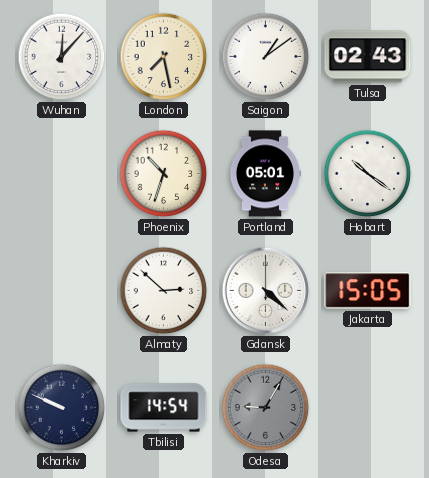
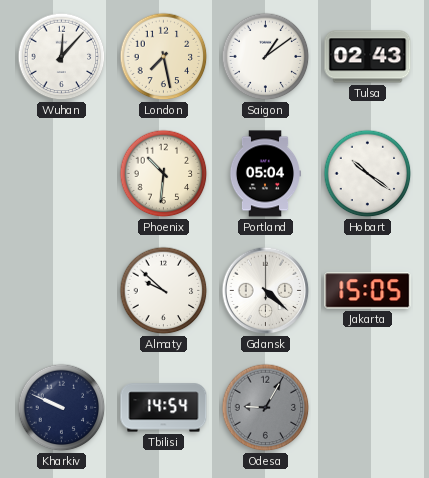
Phoenix: 10:33 -> 10:31
Portland: 05:01 -> 05:04
Almaty: 2:52 -> 9:52
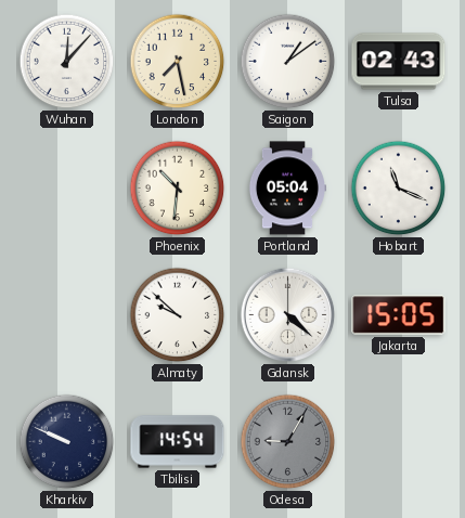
Hobart: 10:21 -> 11:19
